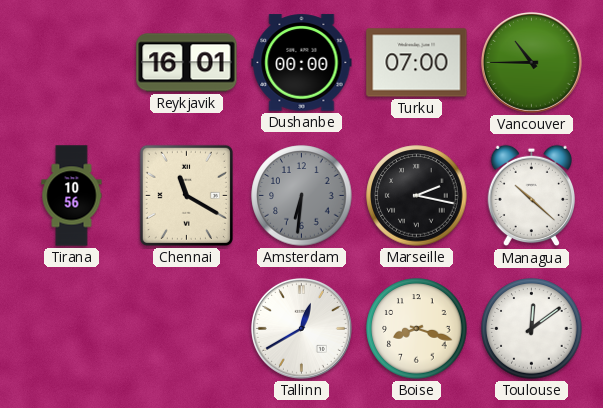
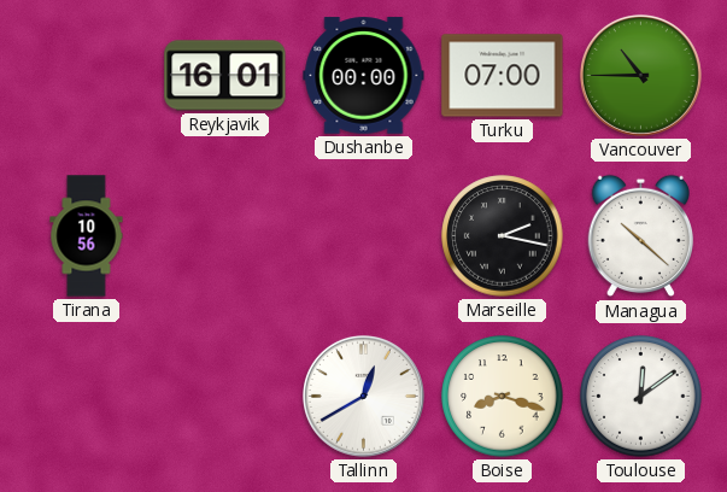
Chennai: 11:20 -> none
Amsterdam: 6:31 -> none
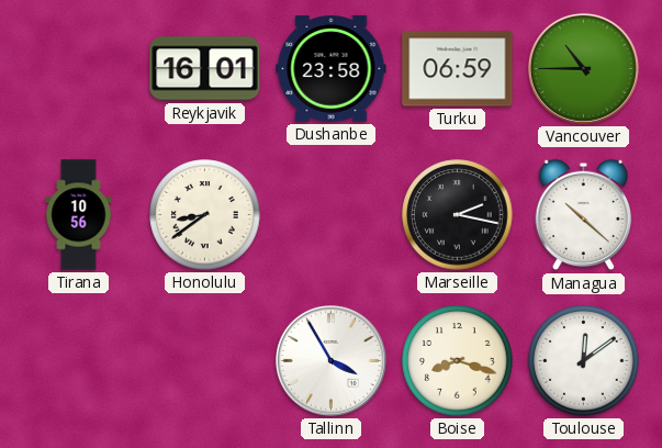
Dushanbe: 00:00 -> 23:58
Turku: 07:00 -> 06:59
Honolulu: none -> 8:39
Tallinn: 12:40 -> 3:55
